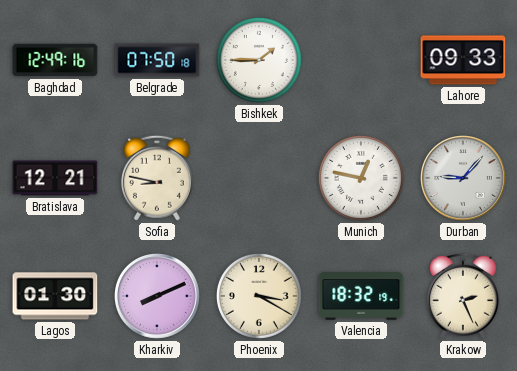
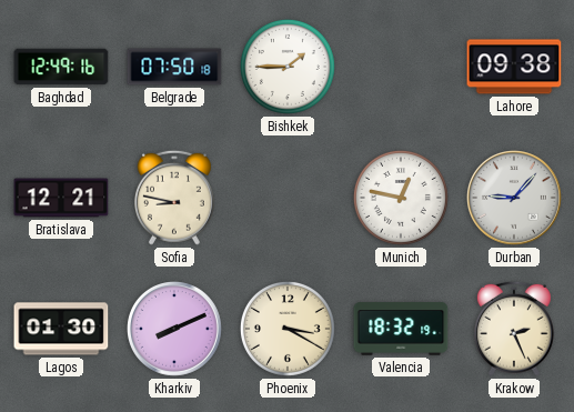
Lahore: 09:33 -> 09:38
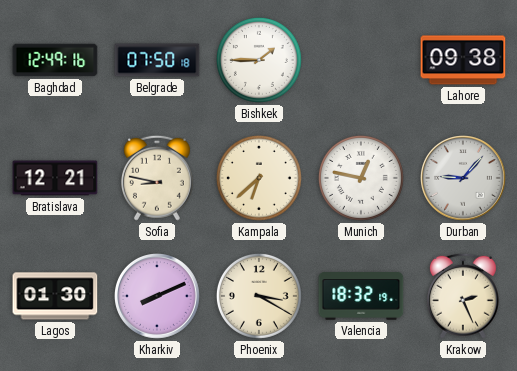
Kampala: none -> 6:38
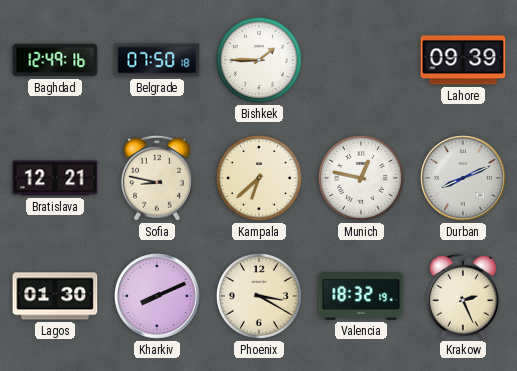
Lahore: 09:38 -> 09:39
Durban: 9:07 -> 8:11
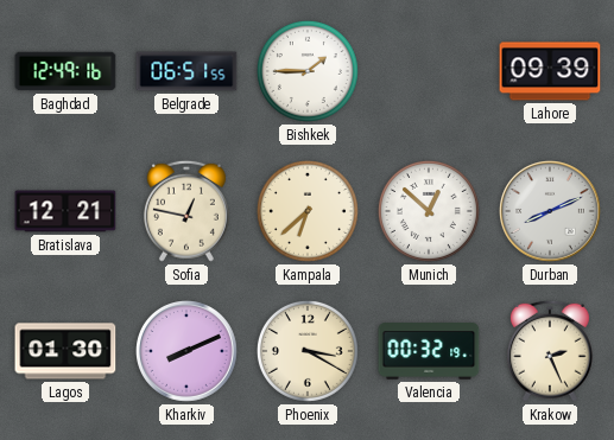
Belgrade: 07:50 -> 06:51
Sofia: 8:47 -> 12:47
Munich: 12:47 -> 12:52
Valencia: 18:32 -> 00:32
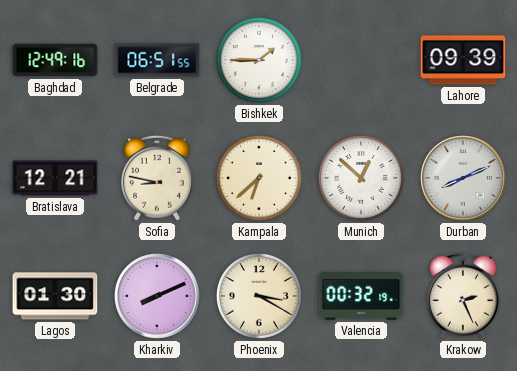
Sofia: 12:47 -> 8:47
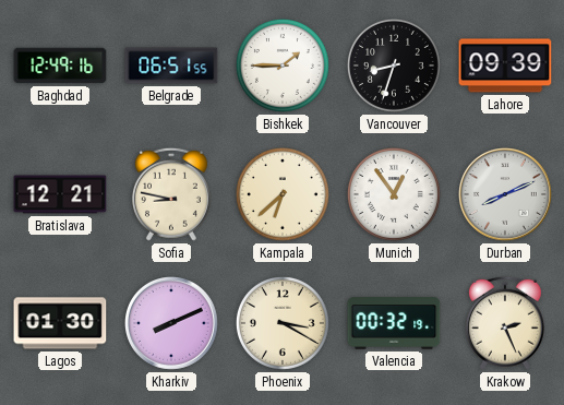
Vancouver: none -> 8:33
Munich: 12:52 -> 12:54
